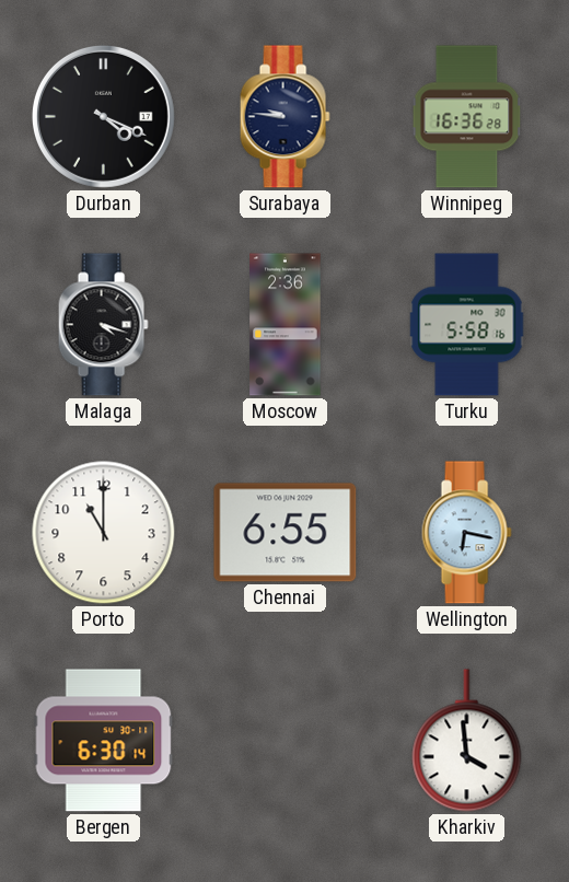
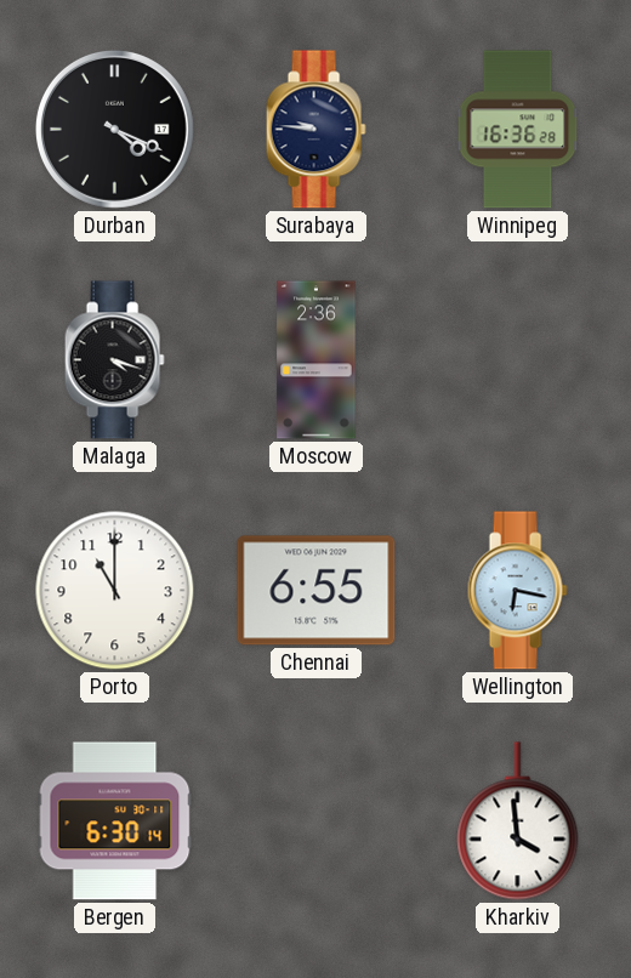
Turku: 5:58 -> none
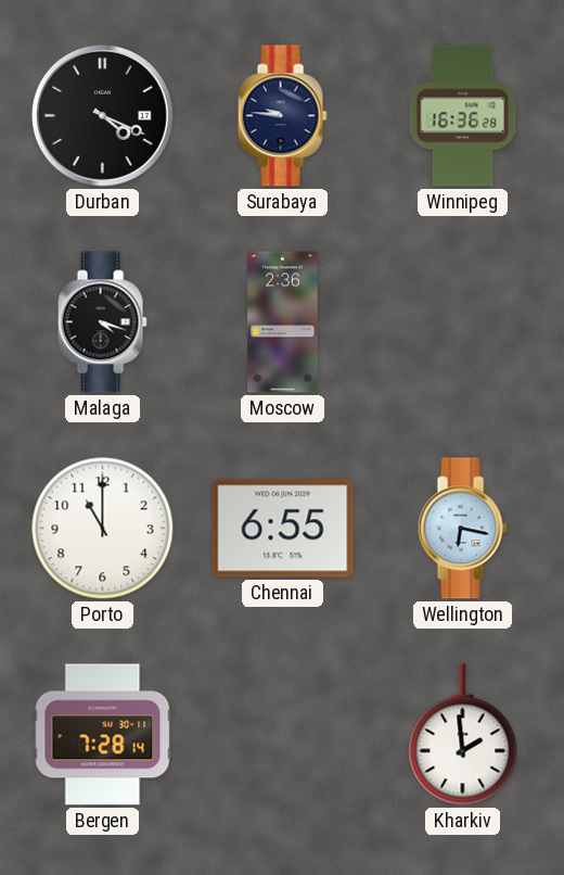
Bergen: 6:30 -> 7:28
Kharkiv: 3:59 -> 1:59
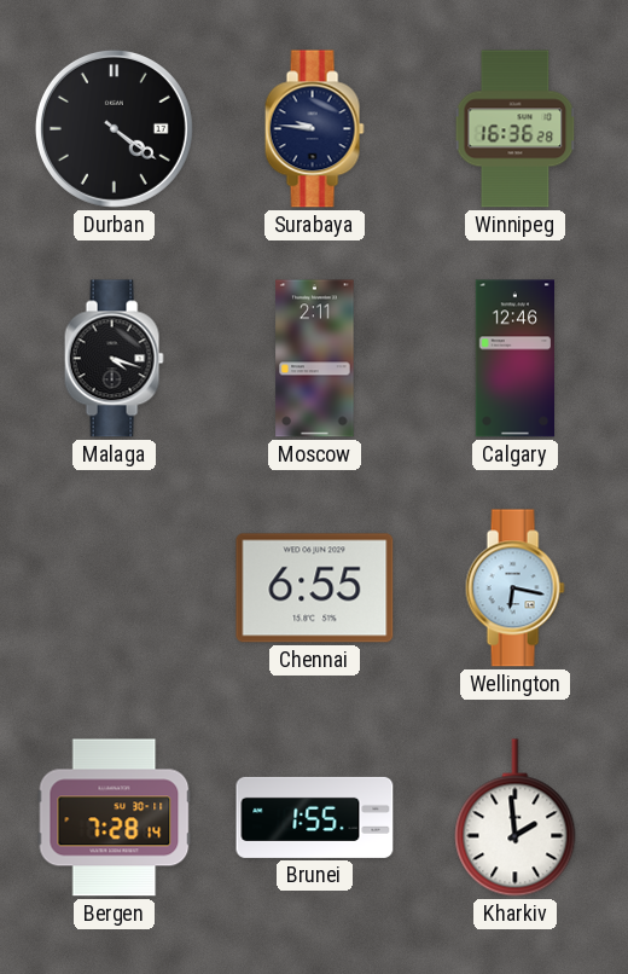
Durban: 4:19 -> 4:21
Moscow: 2:36 -> 2:11
Calgary: none -> 12:46
Porto: 11:00 -> none
Brunei: none -> 1:55
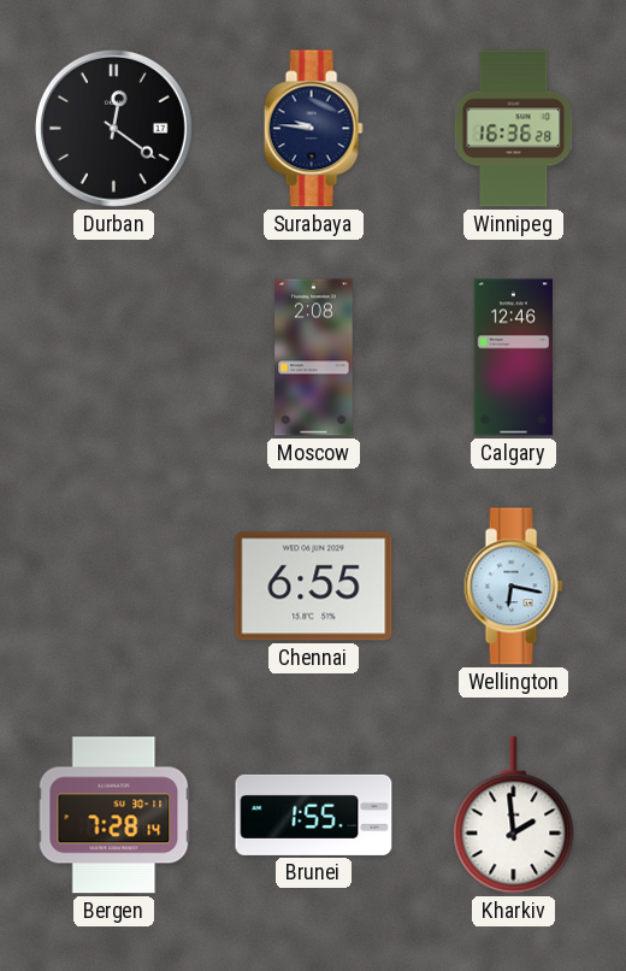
Durban: 4:21 -> 12:21
Malaga: 4:18 -> none
Moscow: 2:11 -> 2:08
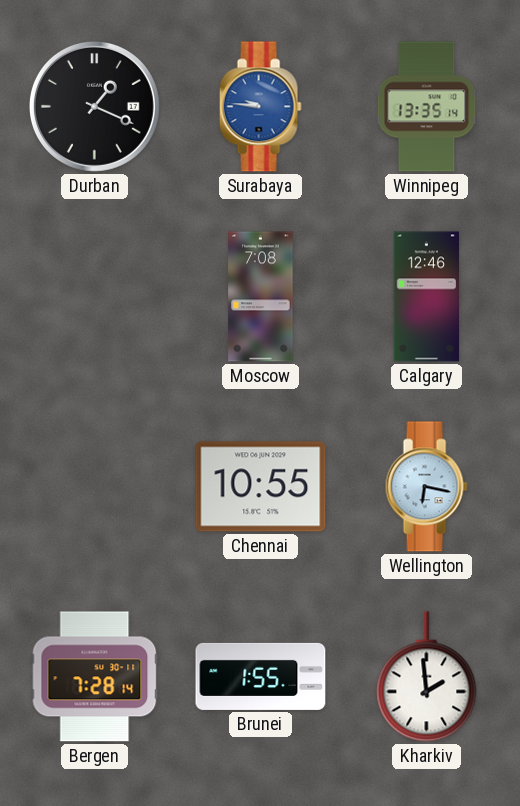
Durban: 12:21 -> 1:19
Surabaya dial: navy -> blue
Winnipeg: 16:36 -> 13:35
Moscow: 2:08 -> 7:08
Chennai: 6:55 -> 10:55
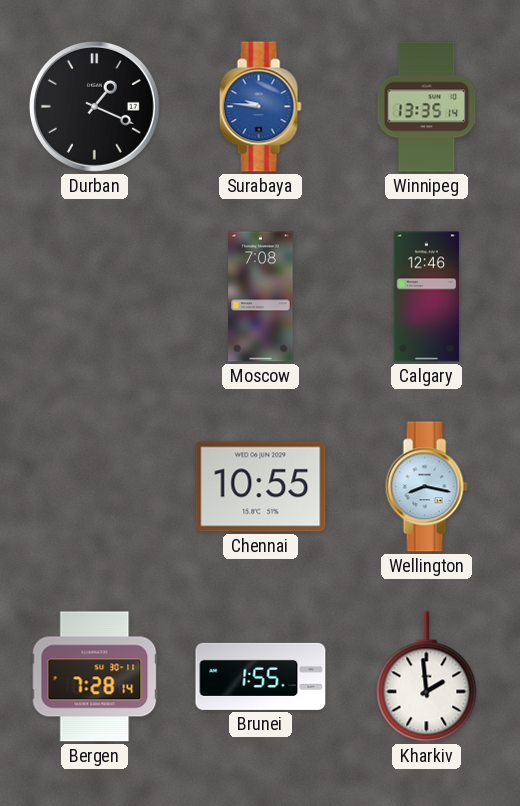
Wellington: 6:17 -> 8:17
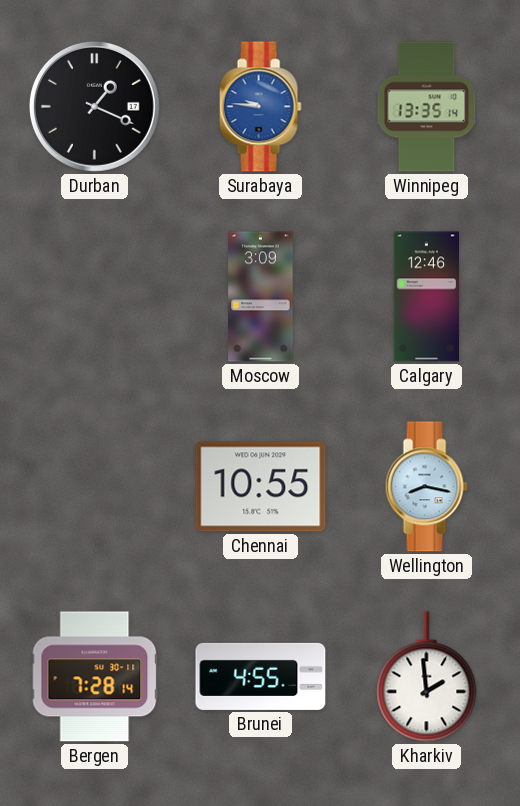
Moscow: 7:08 -> 3:09
Brunei: 1:55 -> 4:55
